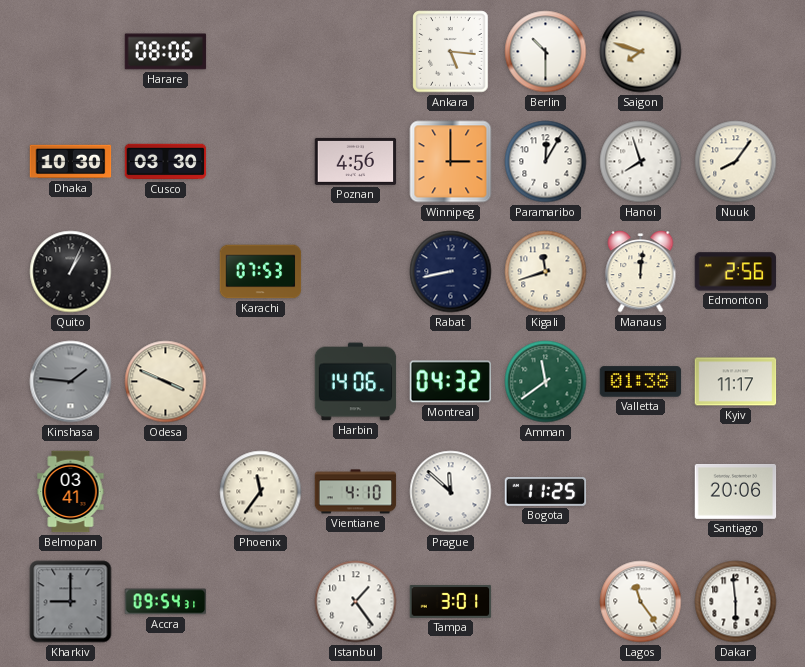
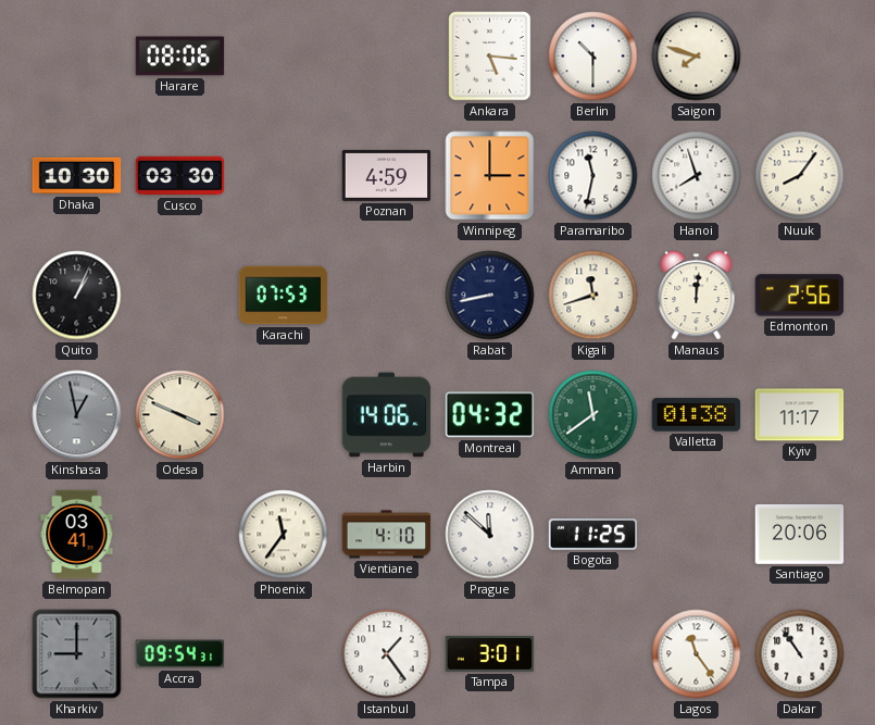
Poznan: 4:56 -> 4:59
Paramaribo: 12:05 -> 11:32
Kinshasa: 1:46 -> 12:58
Dakar: 5:59 -> 10:54
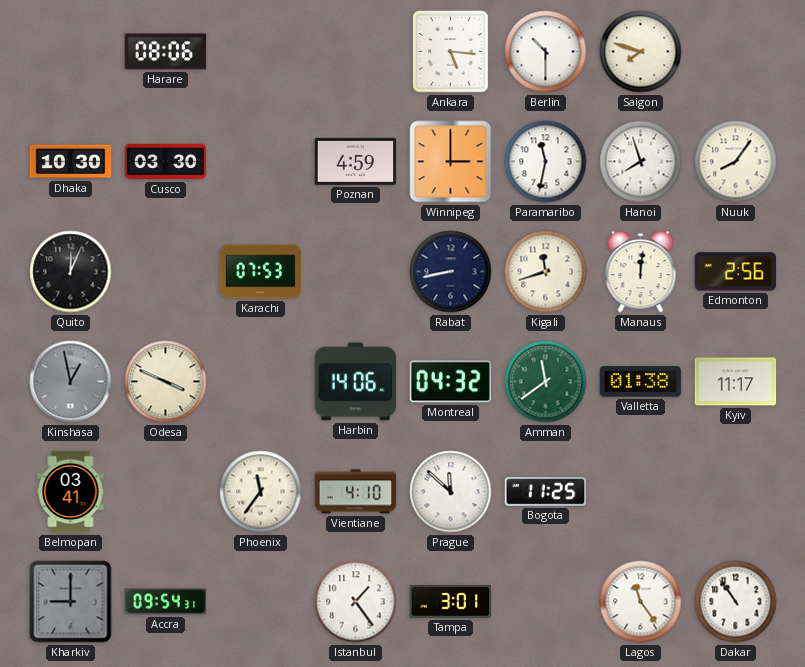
Quito: 1:04 -> 12:04
Santiago: 20:06 -> none
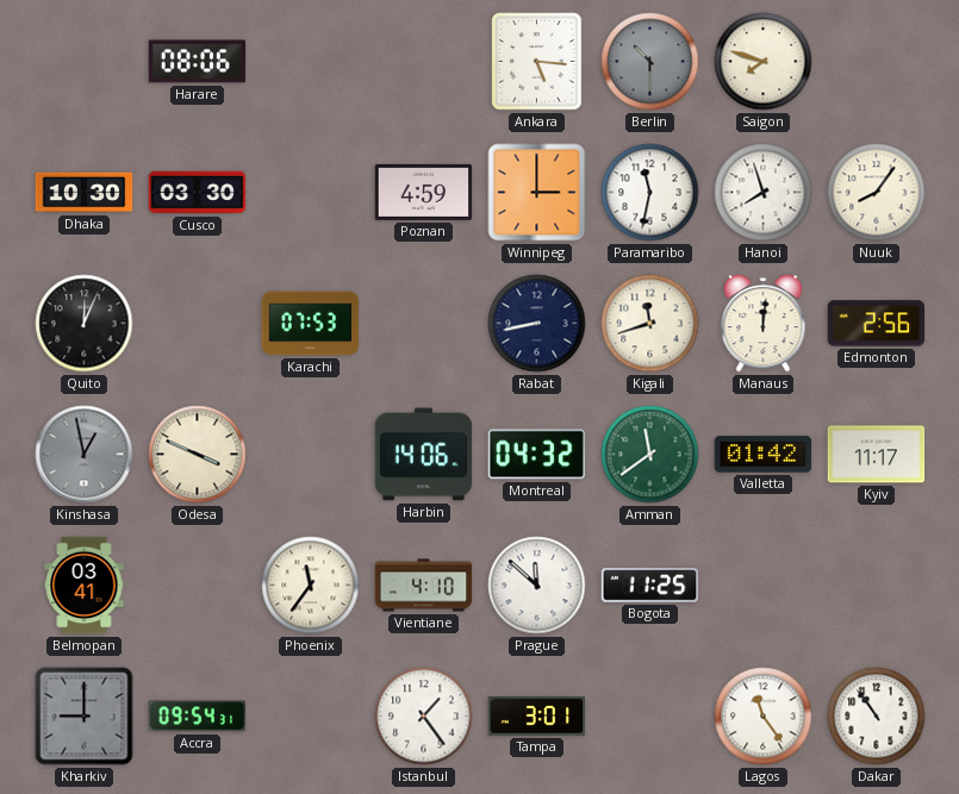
Berlin dial: white -> grey
Valletta: 01:38 -> 01:42
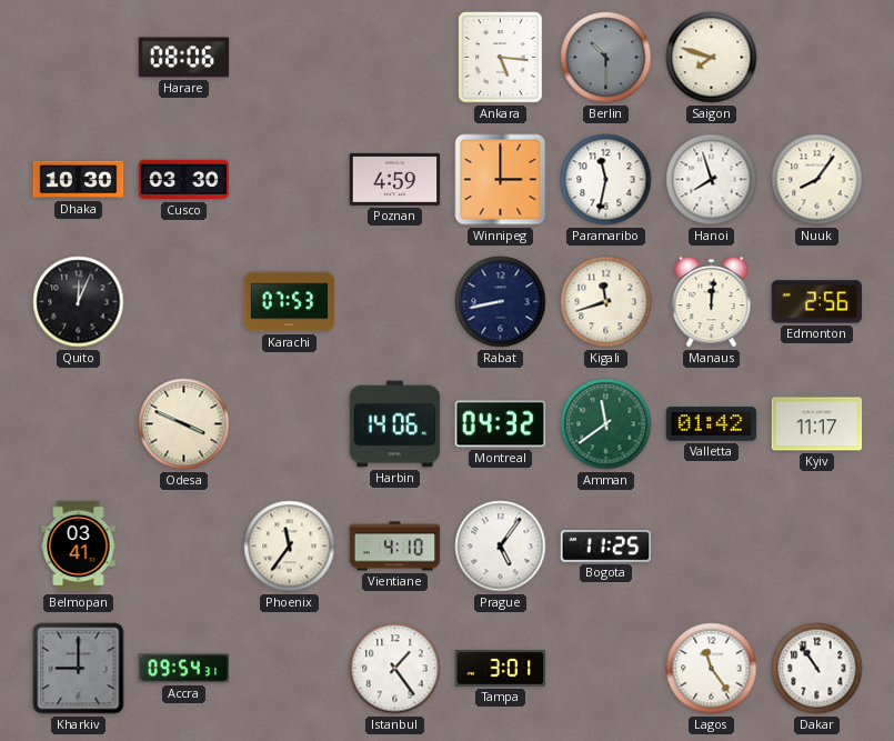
Kinshasa: 12:58 -> none
Prague: 11:52 -> 5:06
